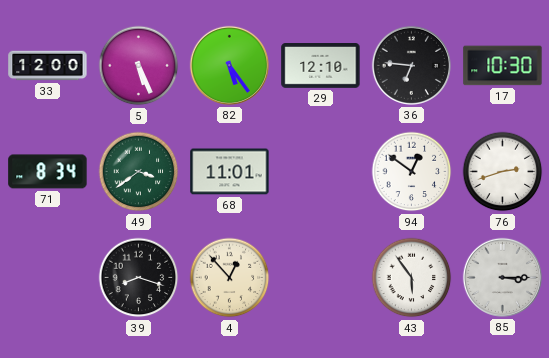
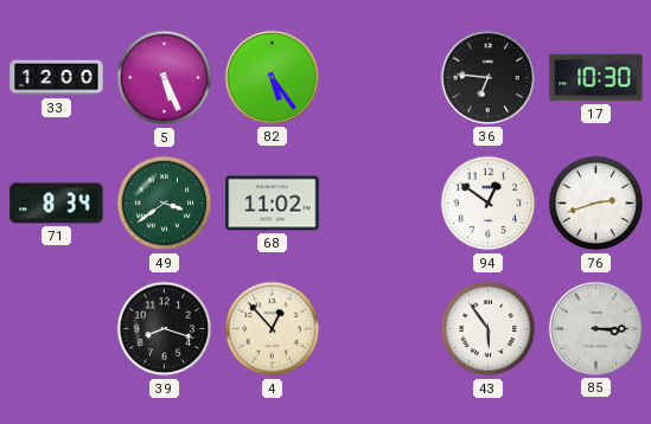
29: 12:10 -> none
68: 11:01 -> 11:02
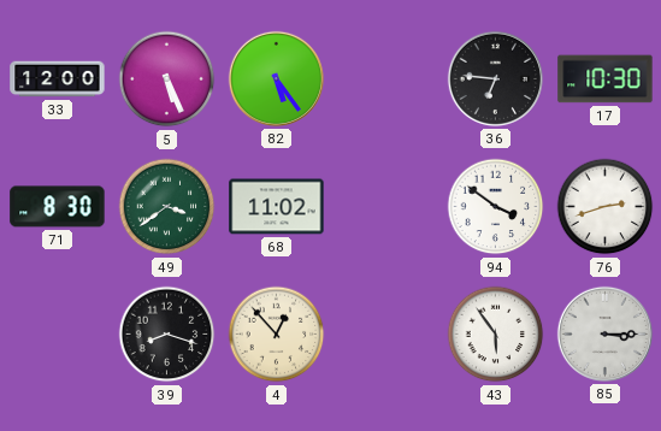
71: 8:34 -> 8:30
94: 12:51 -> 3:51
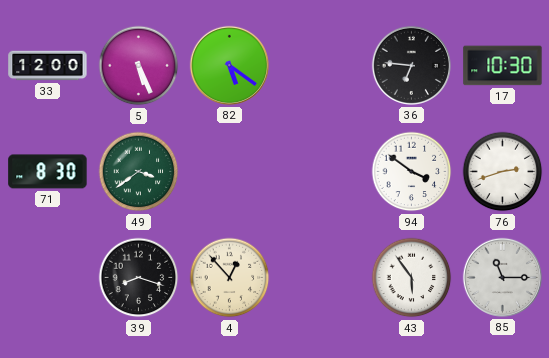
82: 5:24 -> 5:21
68: 11:02 -> none
85: 3:15 -> 11:15
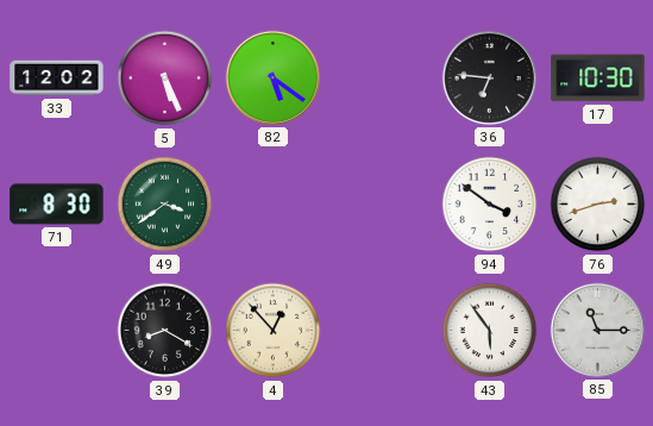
33: 12:00 -> 12:02
39: 8:18 -> 8:20
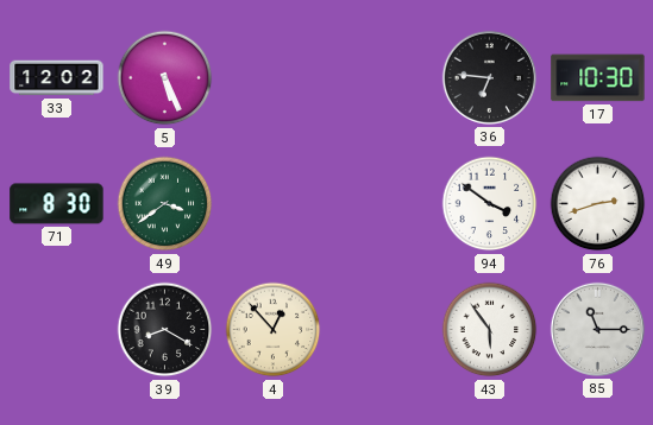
82: 5:21 -> none
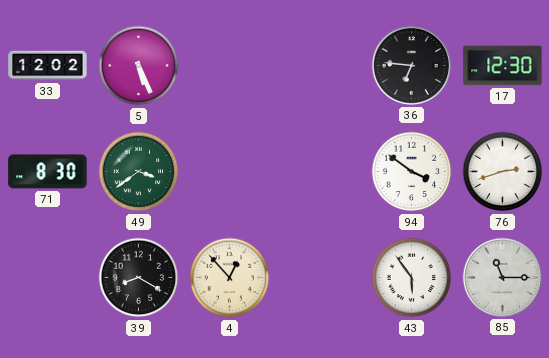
17: 10:30 -> 12:30
